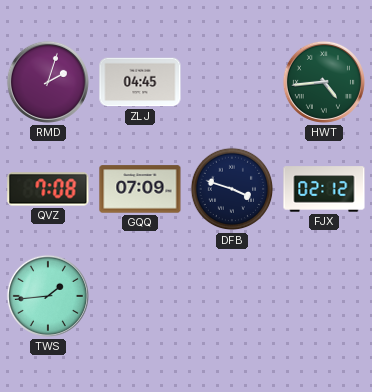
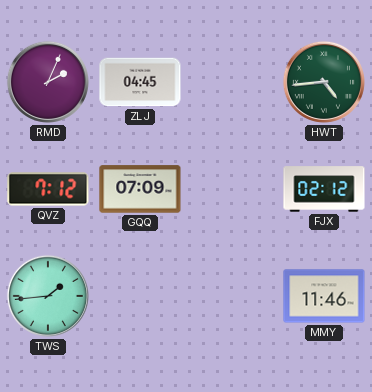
RMD: 2:03 -> 2:04
QVZ: 7:08 -> 7:12
DFB: 3:48 -> none
MMY: none -> 11:46
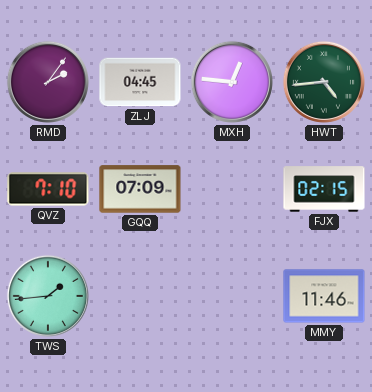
RMD: 2:04 -> 2:06
MXH: none -> 12:46
QVZ: 7:12 -> 7:10
FJX: 02:12 -> 02:15
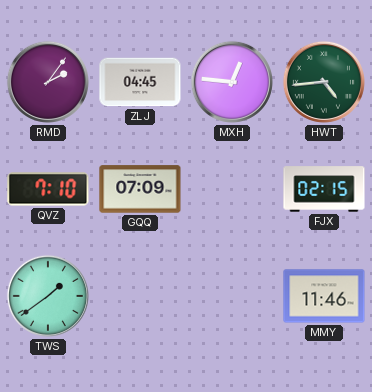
TWS: 1:44 -> 1:39
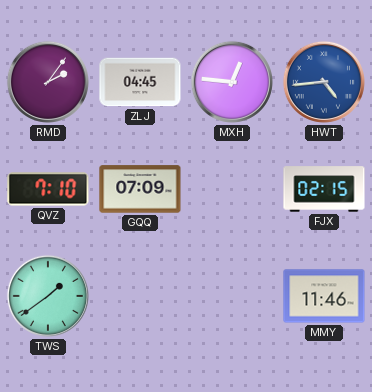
HWT dial: green -> blue
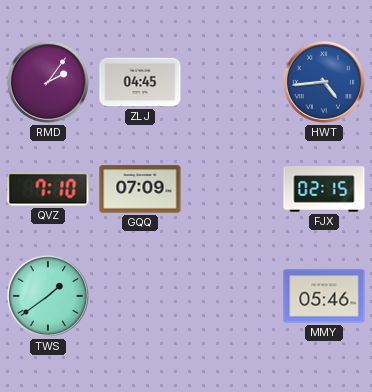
MXH: 12:46 -> none
MMY: 11:46 -> 05:46
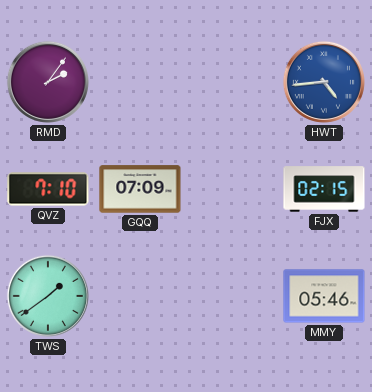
ZLJ: 04:45 -> none
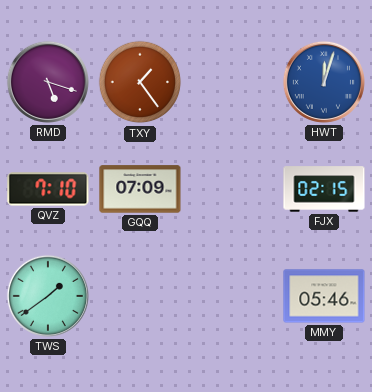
RMD: 2:06 -> 5:18
TXY: none -> 1:24
HWT: 4:44 -> 12:03
